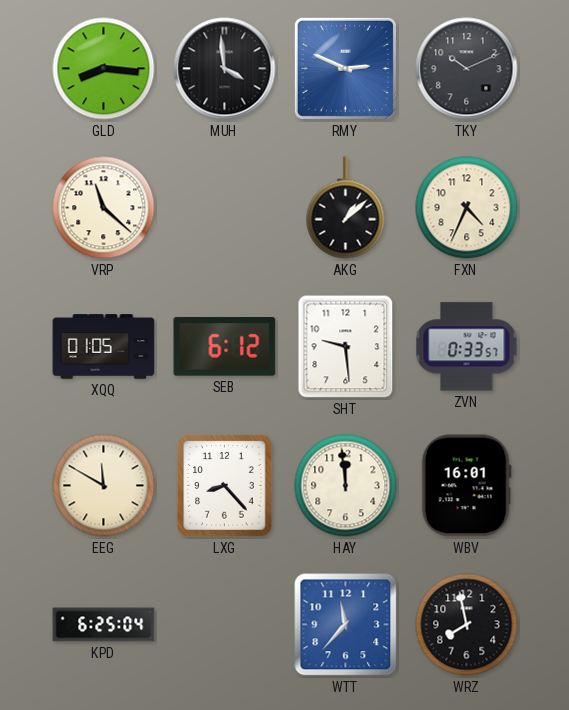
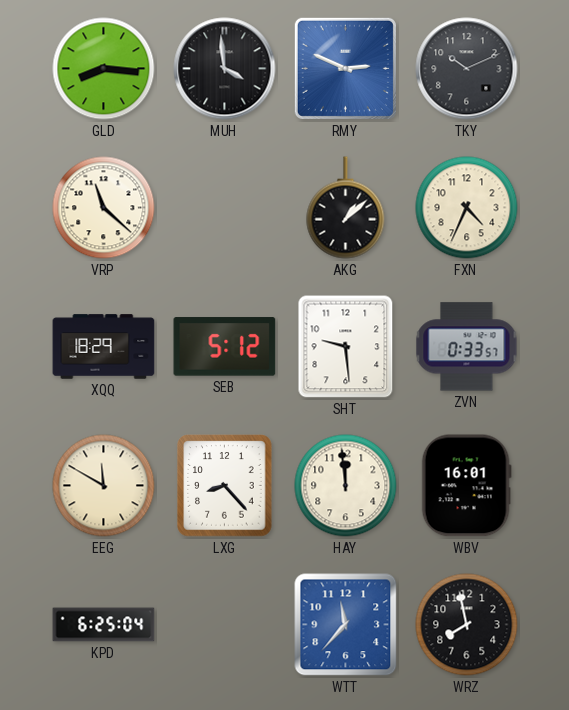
XQQ: 01:05 -> 18:29
SEB: 6:12 -> 5:12
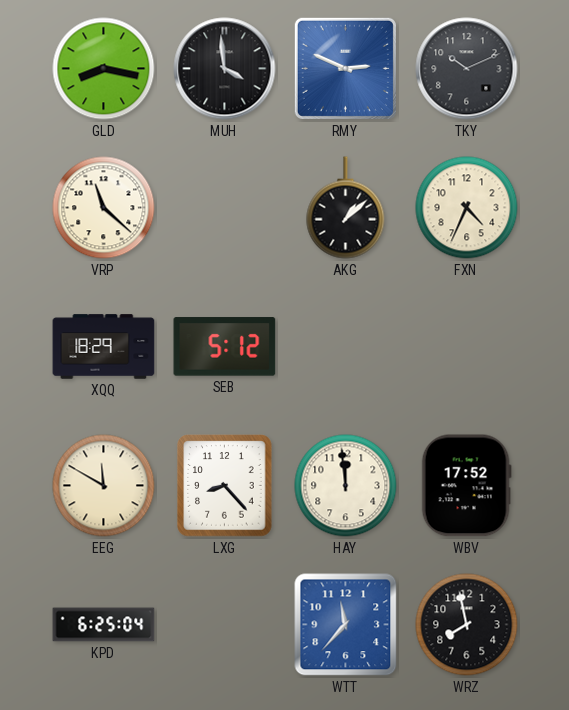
GLD: 8:16 -> 8:17
SHT: 9:29 -> none
ZVN: 0:33 -> none
WBV: 16:01 -> 17:52
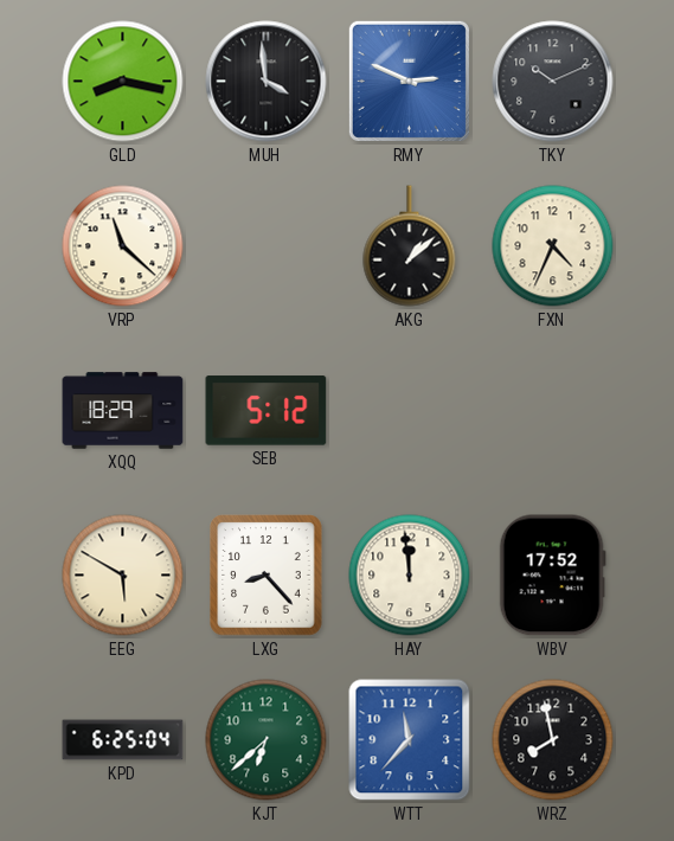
EEG: 11:50 -> 5:50
KJT: none -> 6:38
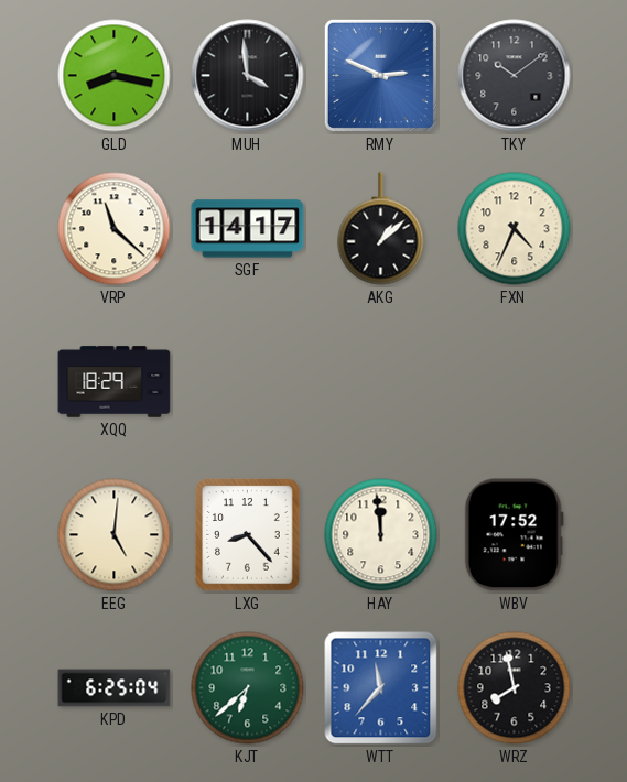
TKY: 10:11 -> 10:09
SGF: none -> 14:17
SEB: 5:12 -> none
EEG: 5:50 -> 5:01
